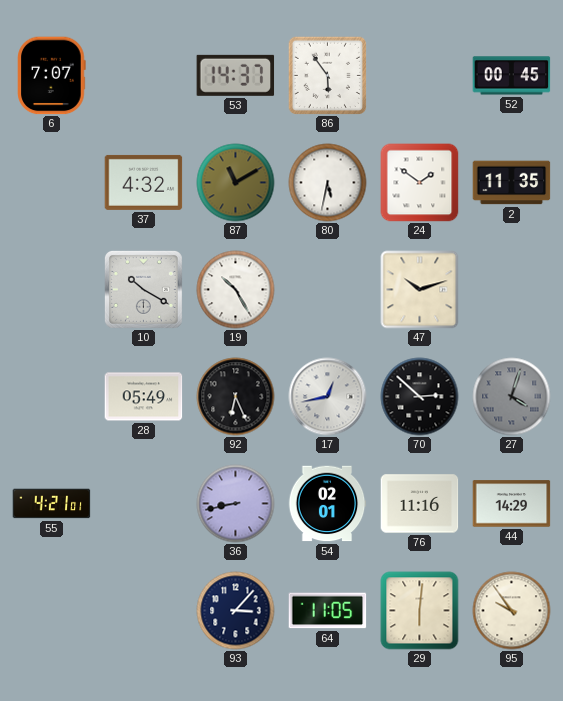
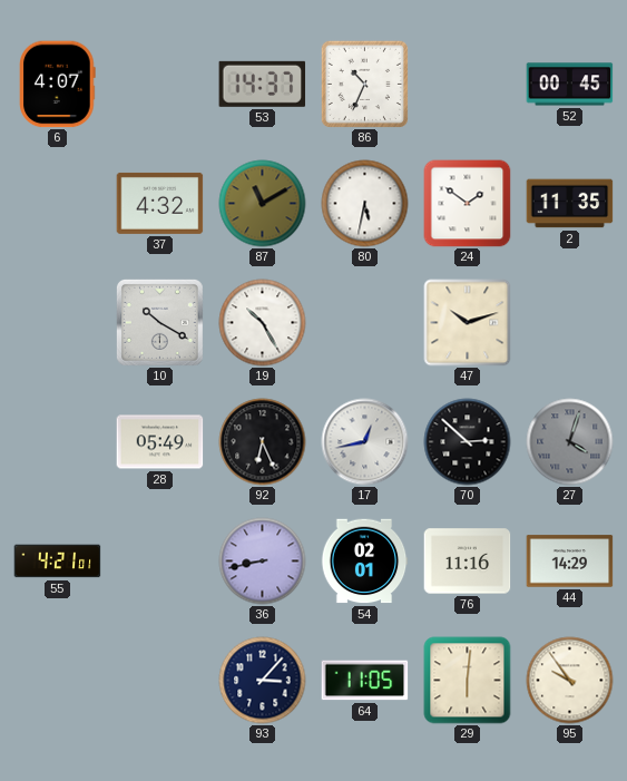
6: 7:07 -> 4:07
86: 5:54 -> 10:34
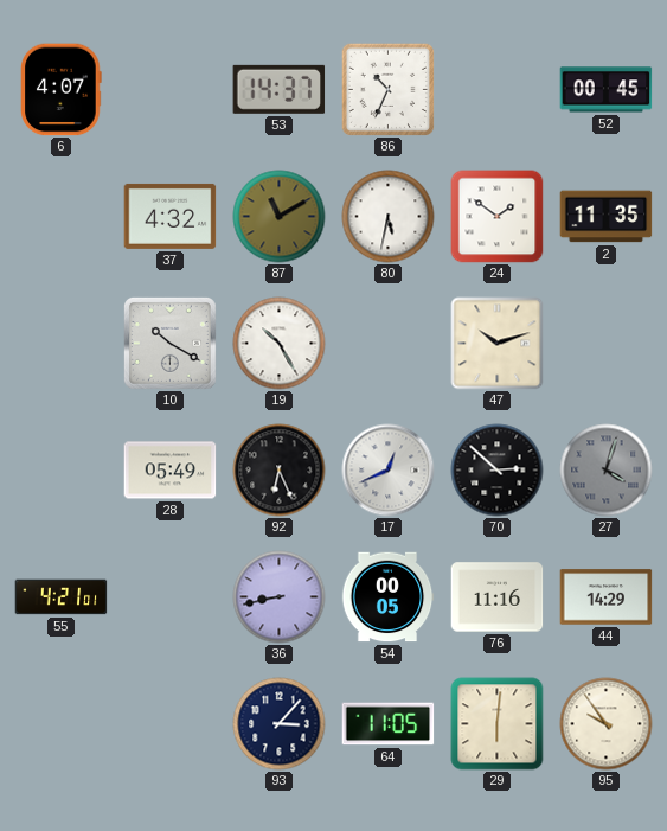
17: 12:43 -> 12:41
54: 02:01 -> 00:05
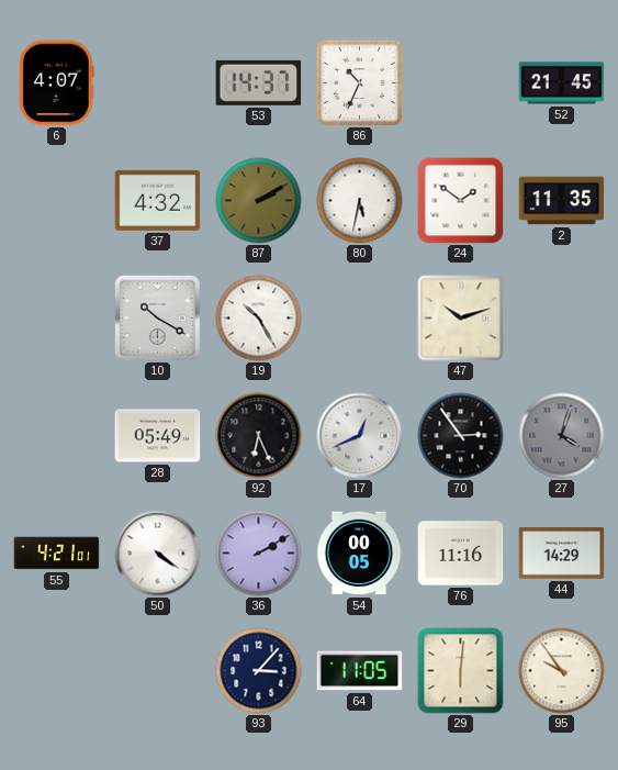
52: 00:45 -> 21:45
87: 11:10 -> 2:10
70: 2:52 -> 2:54
50: none -> 4:21
36: 8:43 -> 2:10
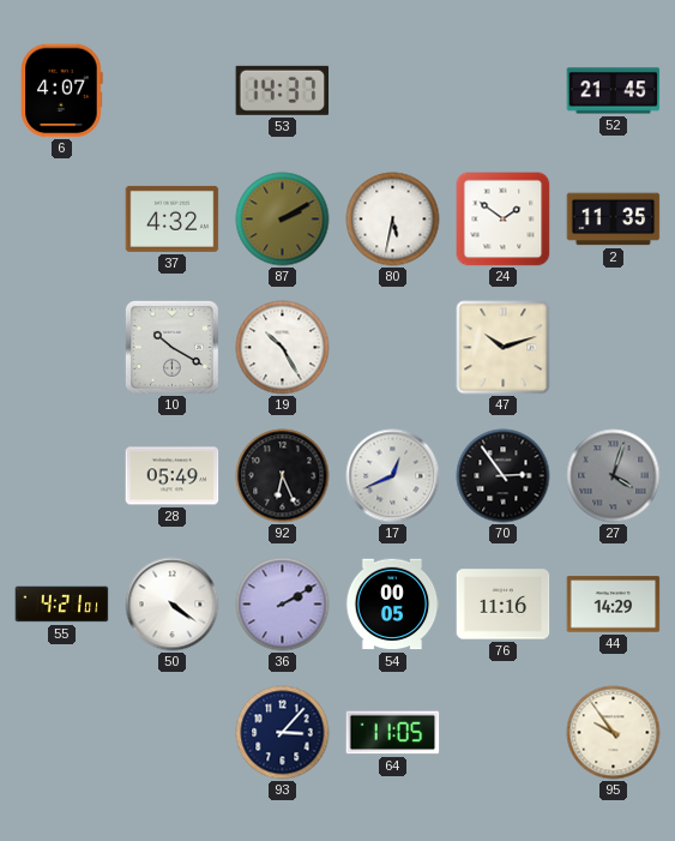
86: 10:34 -> none
29: 6:01 -> none
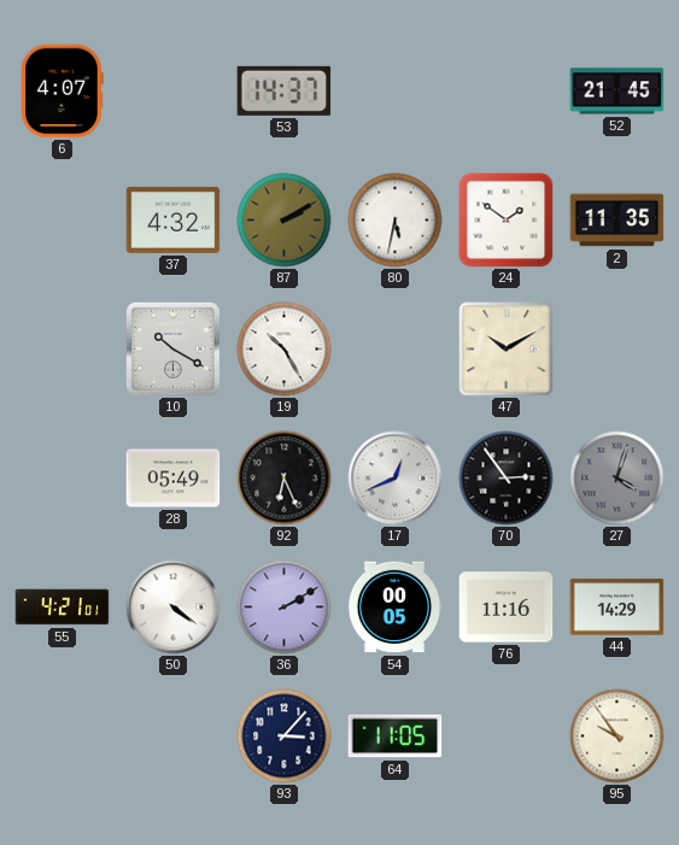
47: 10:12 -> 10:10
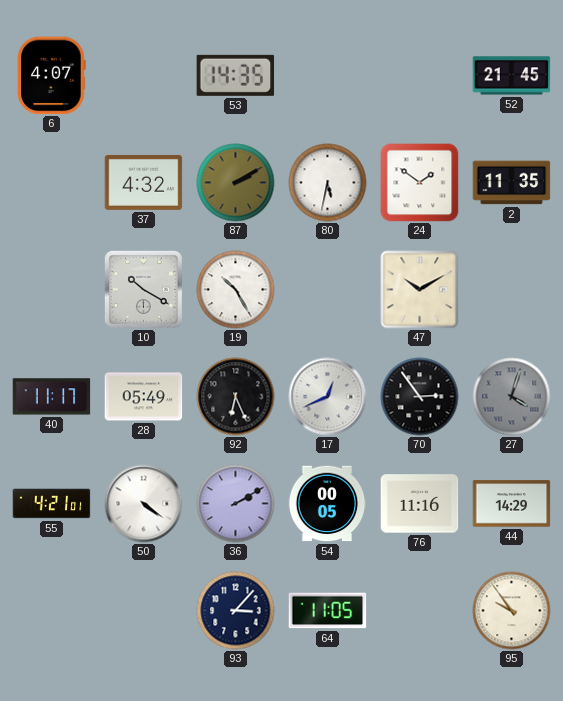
53: 14:37 -> 14:35
40: none -> 11:17
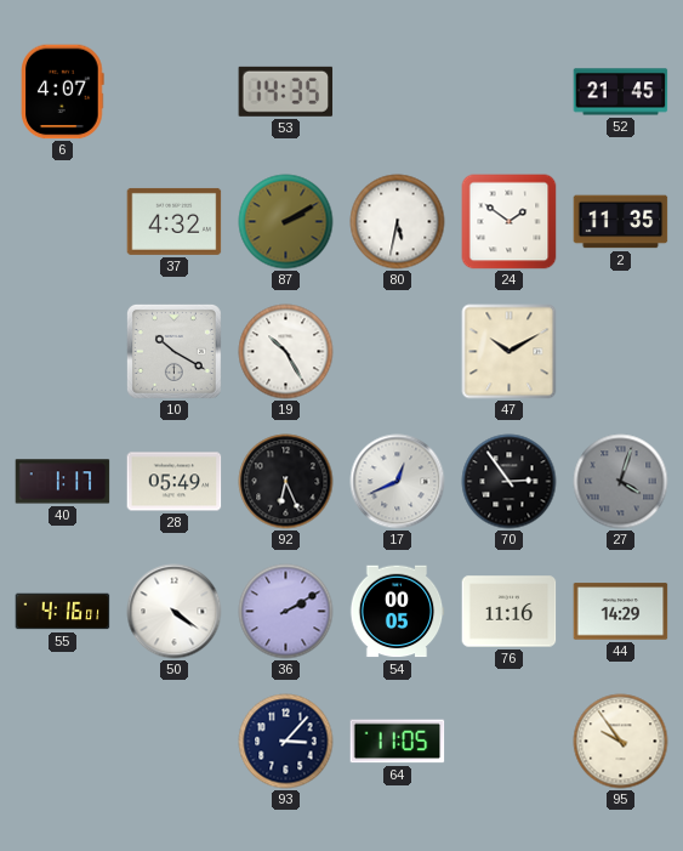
40: 11:17 -> 1:17
55: 4:21 -> 4:16
